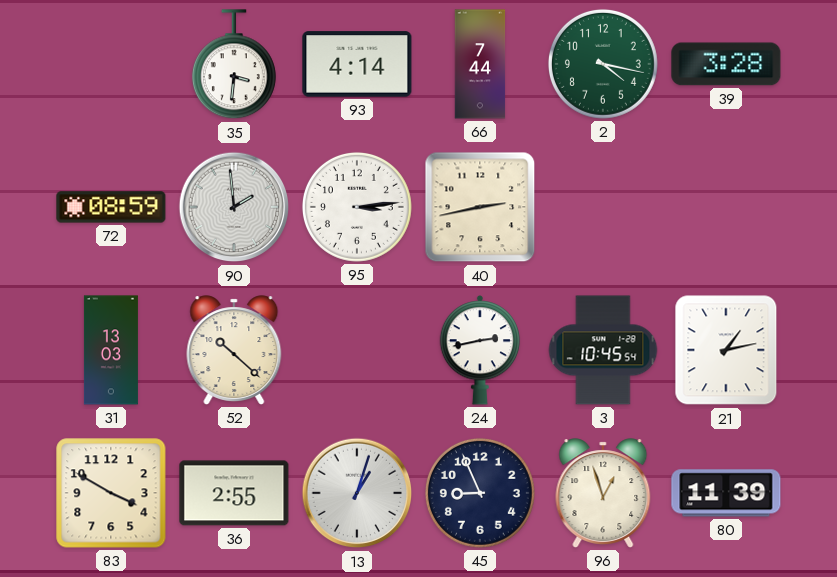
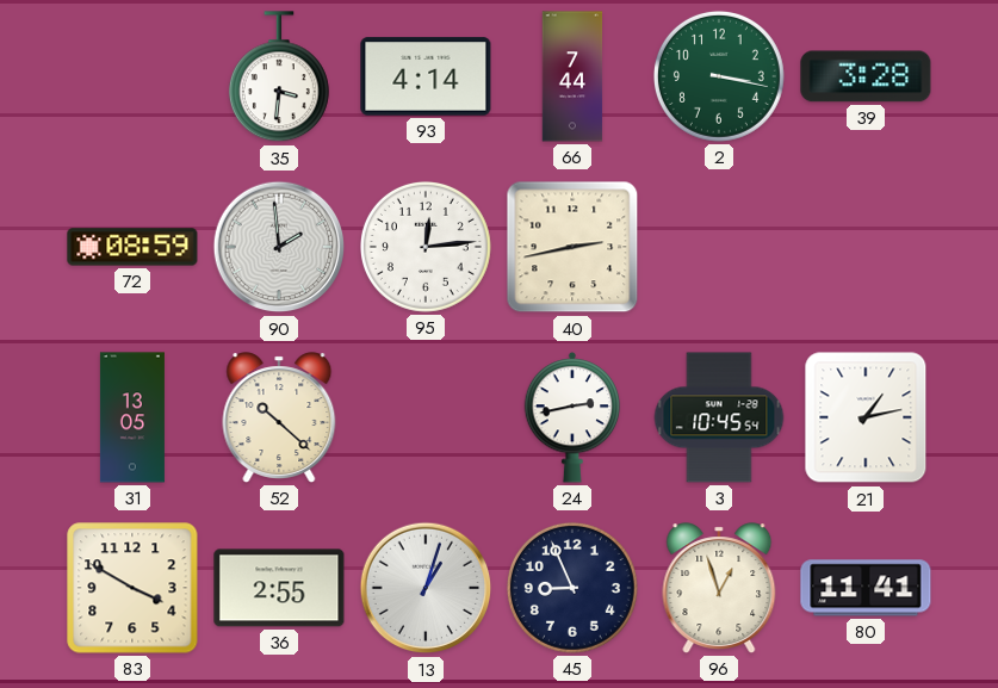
2: 4:17 -> 3:17
95: 3:14 -> 12:14
31: 13:03 -> 13:05
80: 11:39 -> 11:41
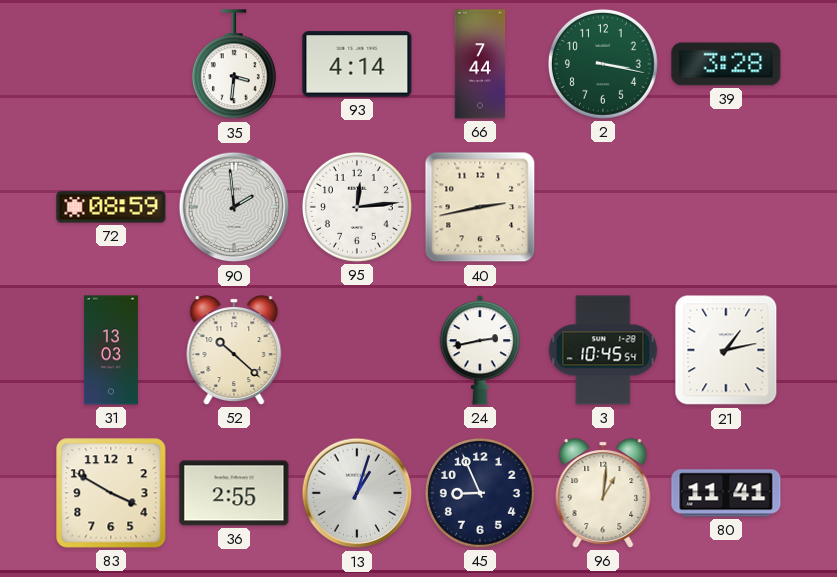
31: 13:05 -> 13:03
96: 12:57 -> 1:01
